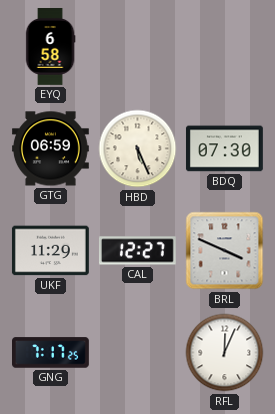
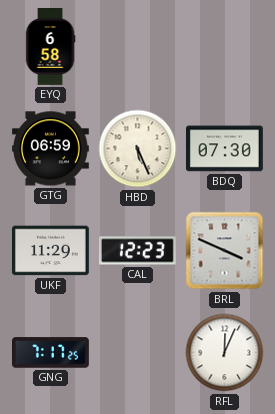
CAL: 12:27 -> 12:23
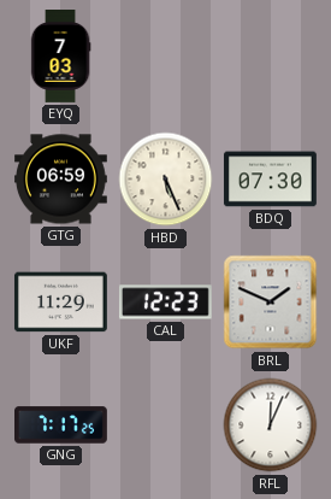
EYQ: 6:58 -> 7:03
BRL: 3:49 -> 1:49
